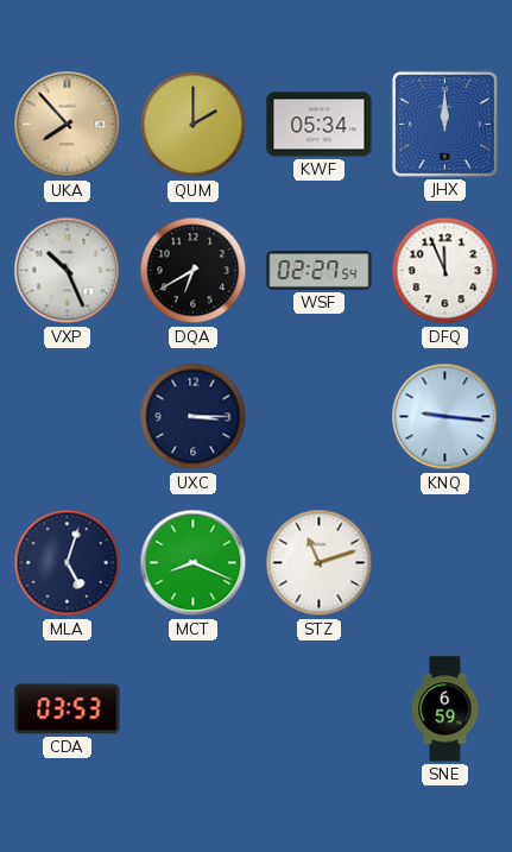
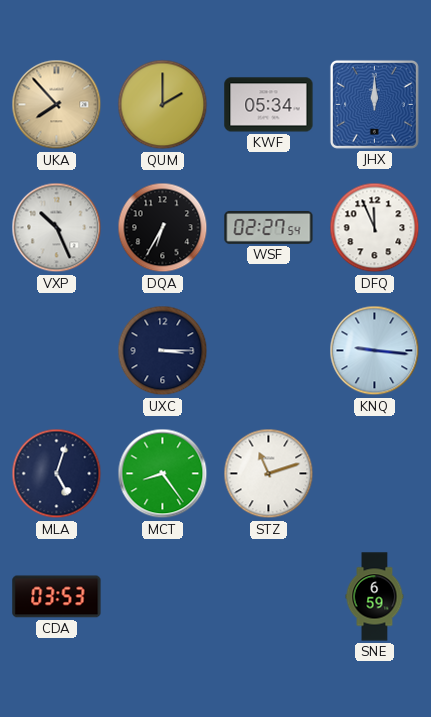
DQA: 6:40 -> 6:35
MCT: 8:19 -> 8:24
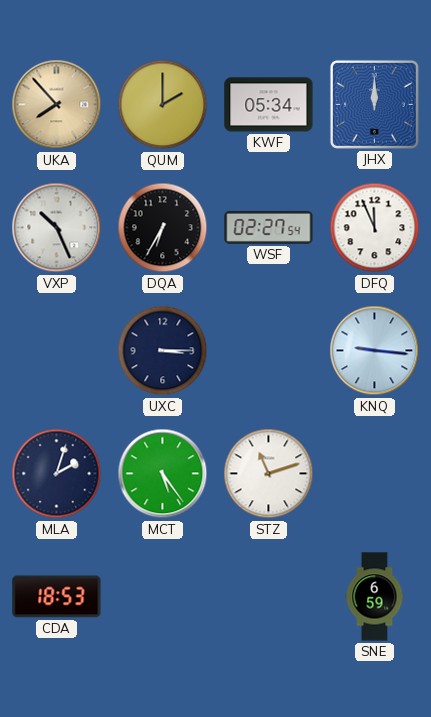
MLA: 5:03 -> 2:03
MCT: 8:24 -> 5:24
CDA: 03:53 -> 18:53
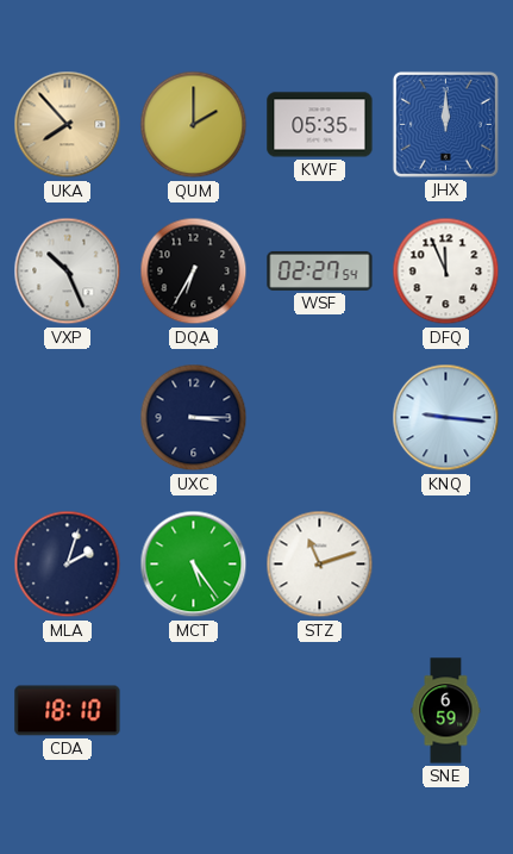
KWF: 05:34 -> 05:35
CDA: 18:53 -> 18:10
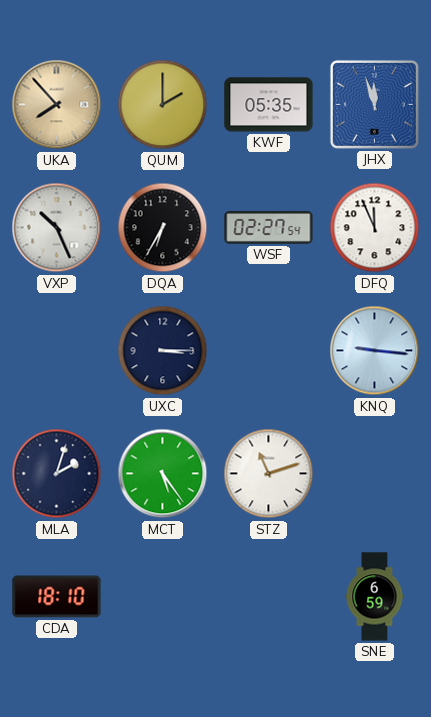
JHX: 12:00 -> 11:57
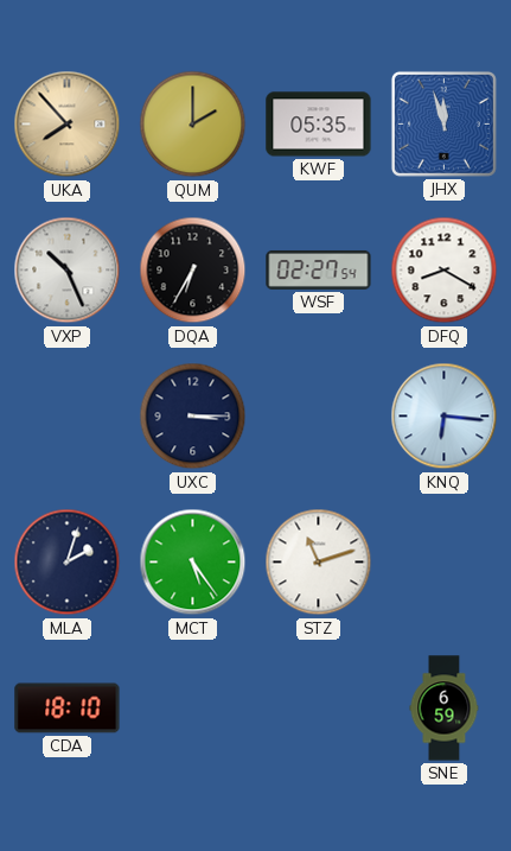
DFQ: 11:56 -> 8:20
KNQ: 9:16 -> 6:16
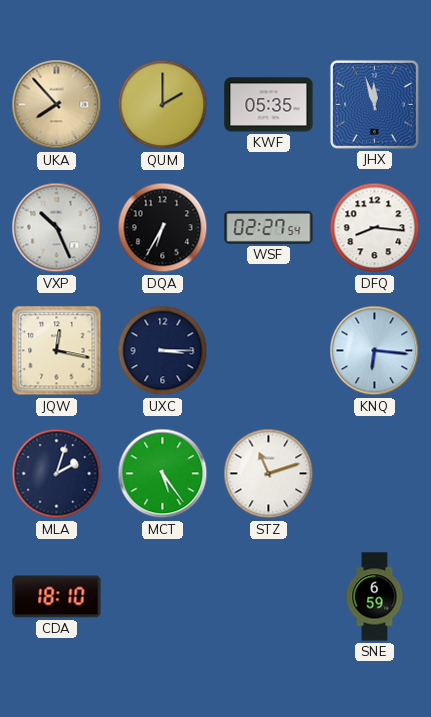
DFQ: 8:20 -> 8:16
JQW: none -> 12:17
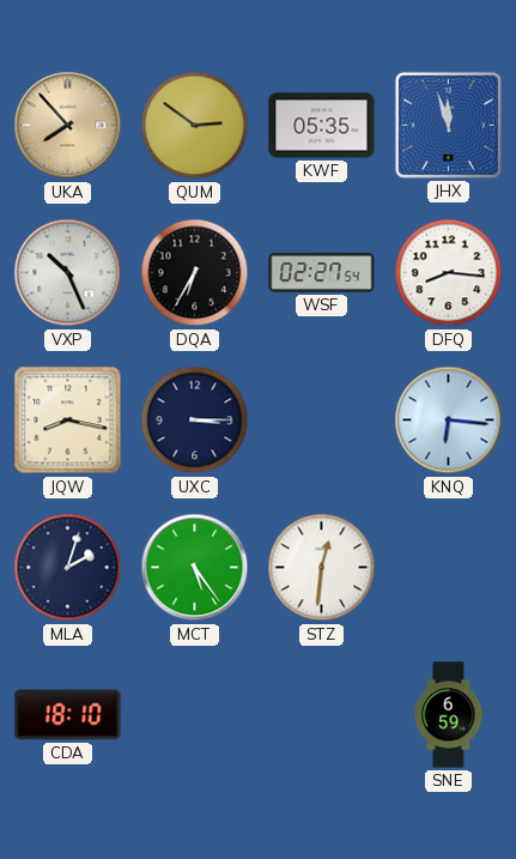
QUM: 2:00 -> 2:51
JQW: 12:17 -> 8:17
STZ: 11:12 -> 12:31
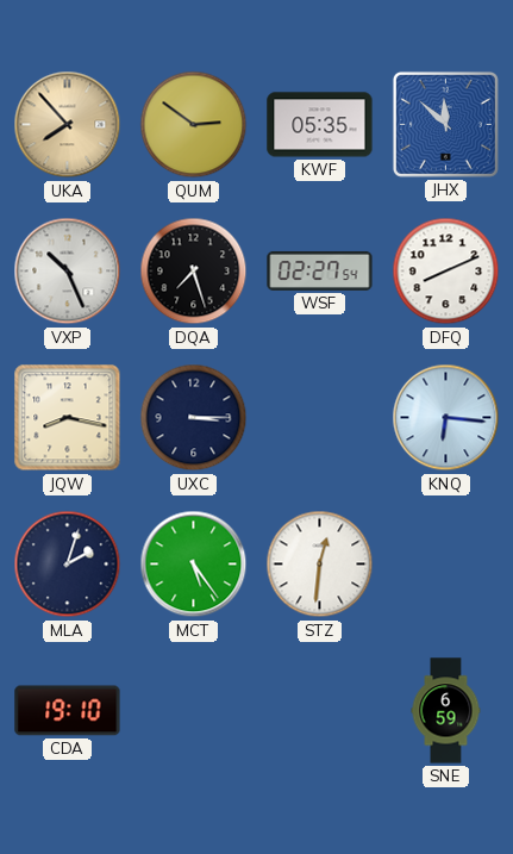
JHX: 11:57 -> 11:52
DQA: 6:35 -> 7:27
DFQ: 8:16 -> 8:11
CDA: 18:10 -> 19:10
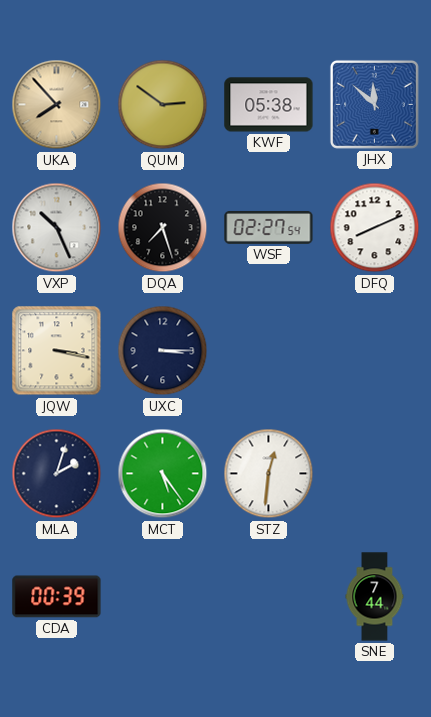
KWF: 05:35 -> 05:38
JQW: 8:17 -> 3:17
KNQ: 6:16 -> none
CDA: 19:10 -> 00:39
SNE: 6:59 -> 7:44
